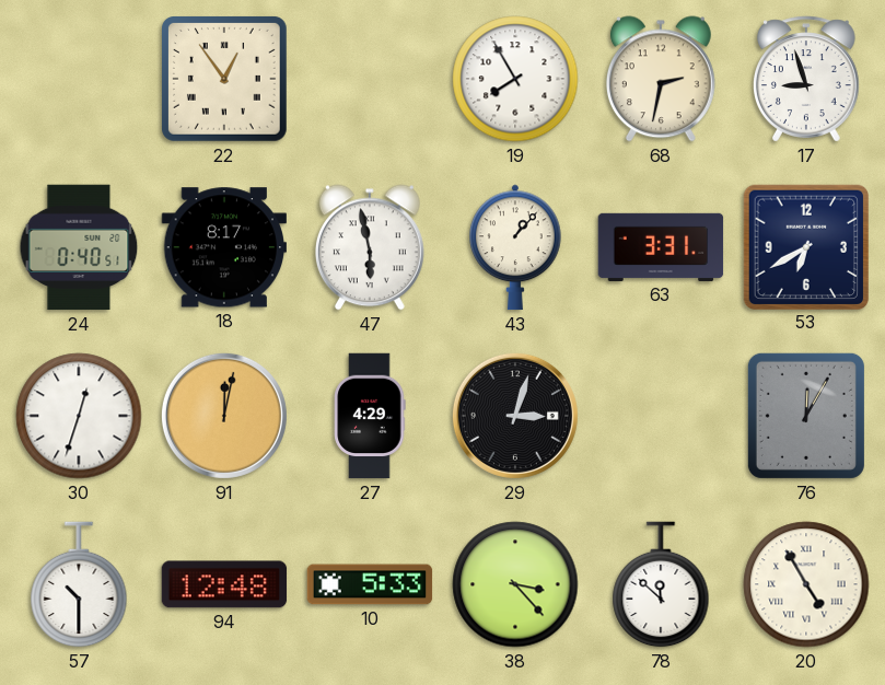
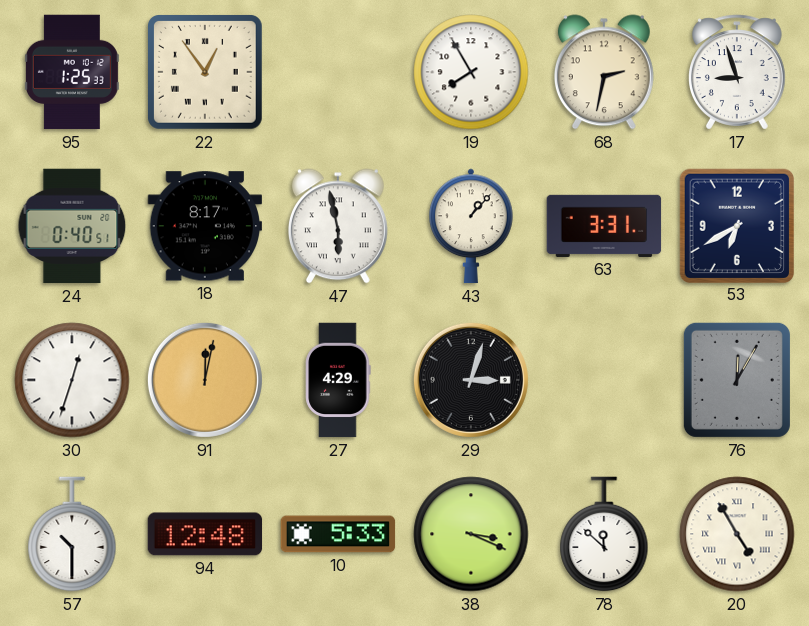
95: none -> 1:25
38: 3:23 -> 3:19
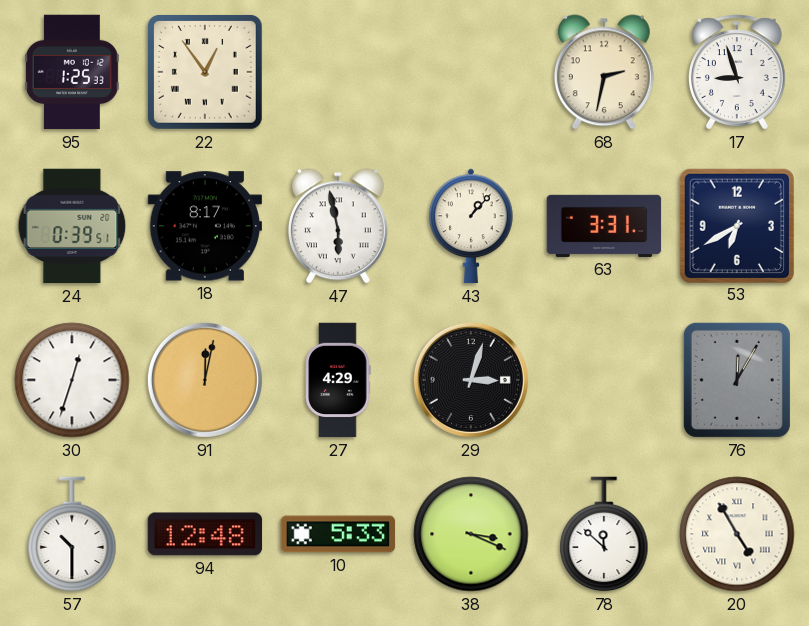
19: 7:55 -> none
24: 0:40 -> 0:39
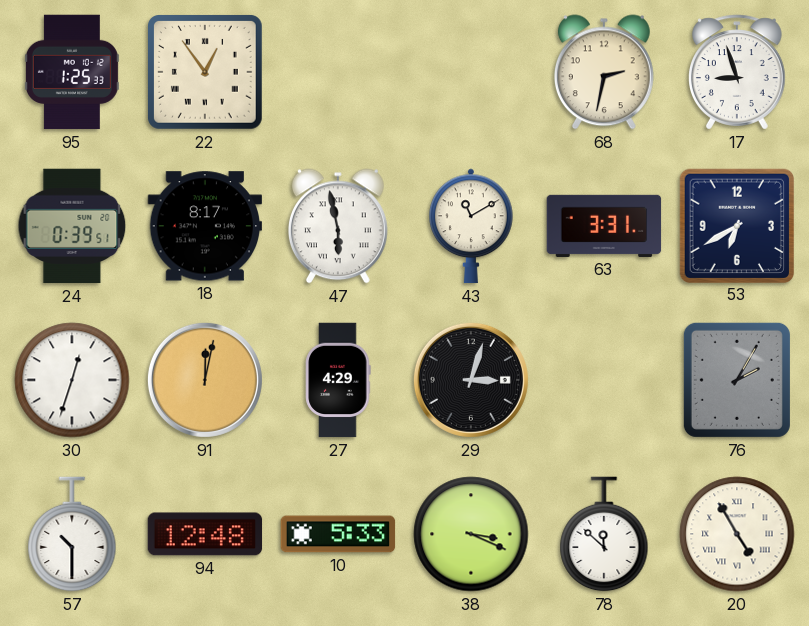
43: 1:07 -> 11:10
76: 12:05 -> 2:05
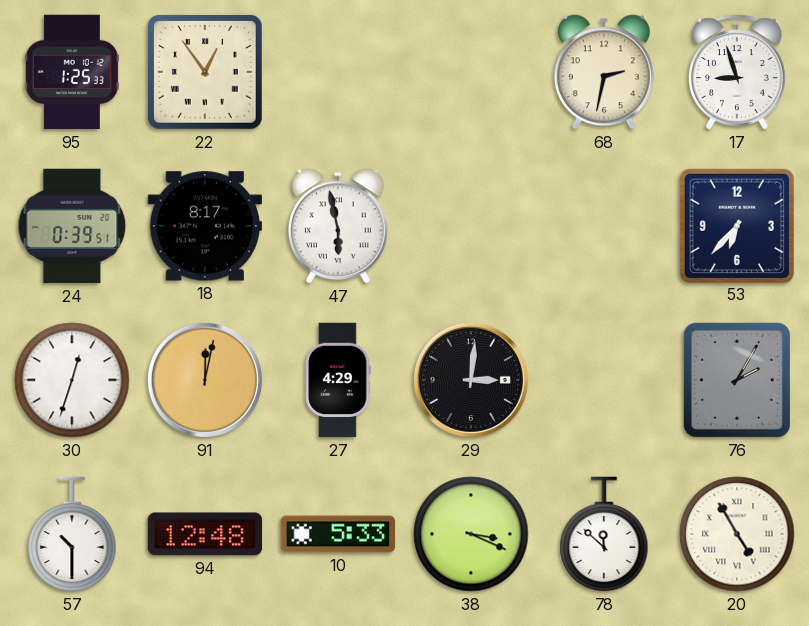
43: 11:10 -> none
63: 3:31 -> none
53: 6:40 -> 6:37
29: 3:03 -> 3:01
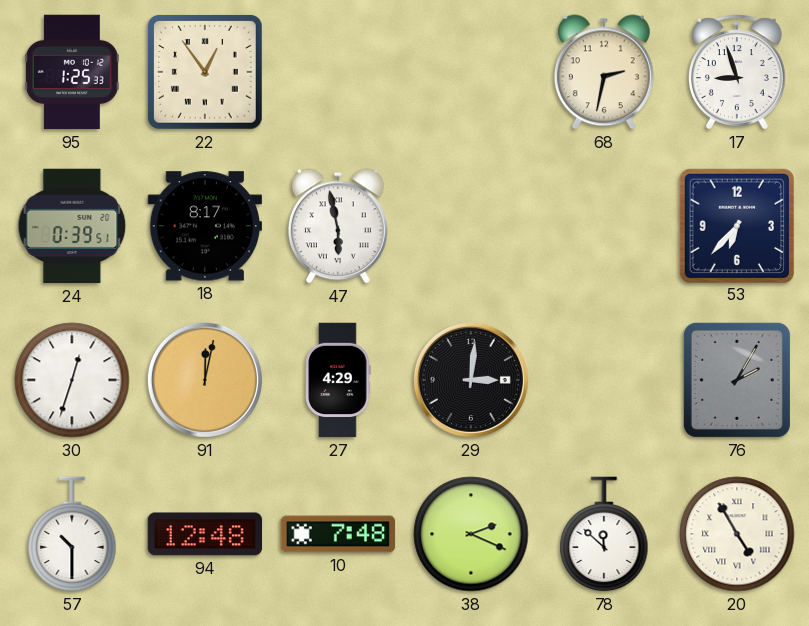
10: 5:33 -> 7:48
38: 3:19 -> 2:19
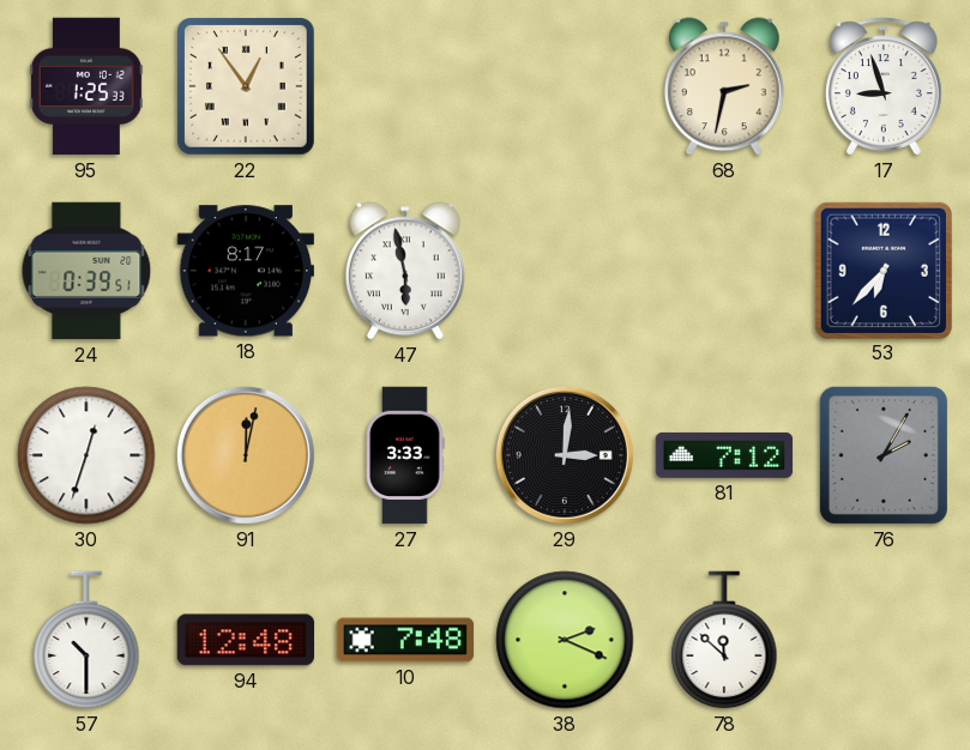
27: 4:29 -> 3:33
81: none -> 7:12
20: 4:55 -> none
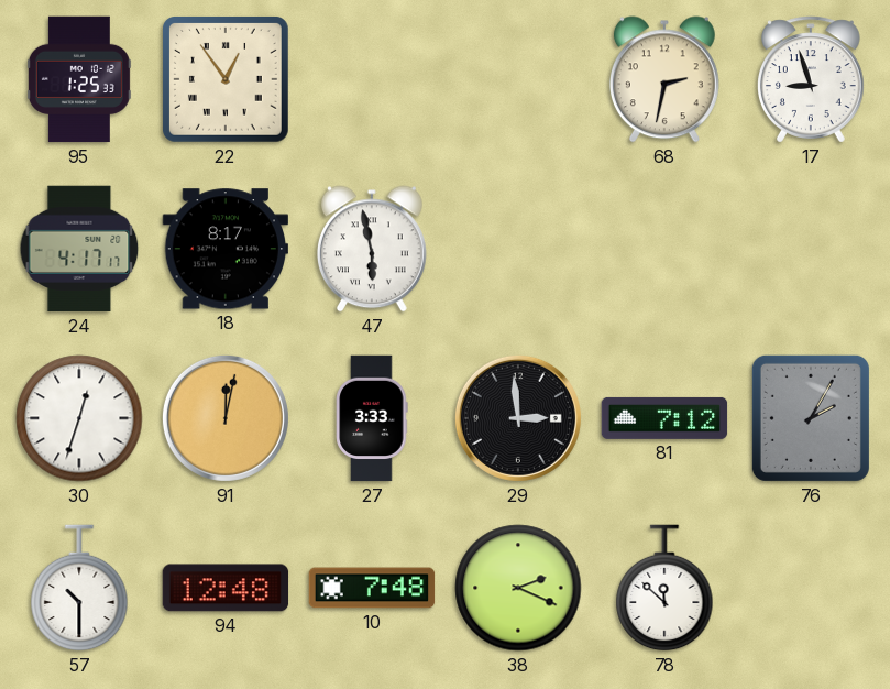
24: 0:39 -> 4:17
53: 6:37 -> none
29: 3:01 -> 2:59
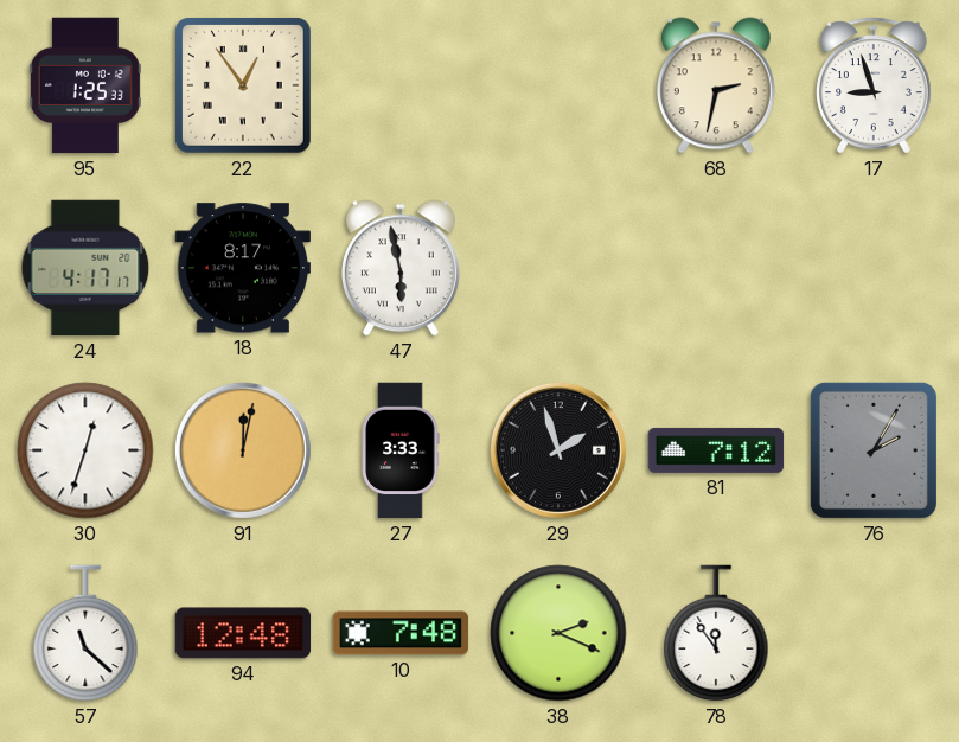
29: 2:59 -> 1:57
57: 10:30 -> 11:22
78: 11:52 -> 11:54
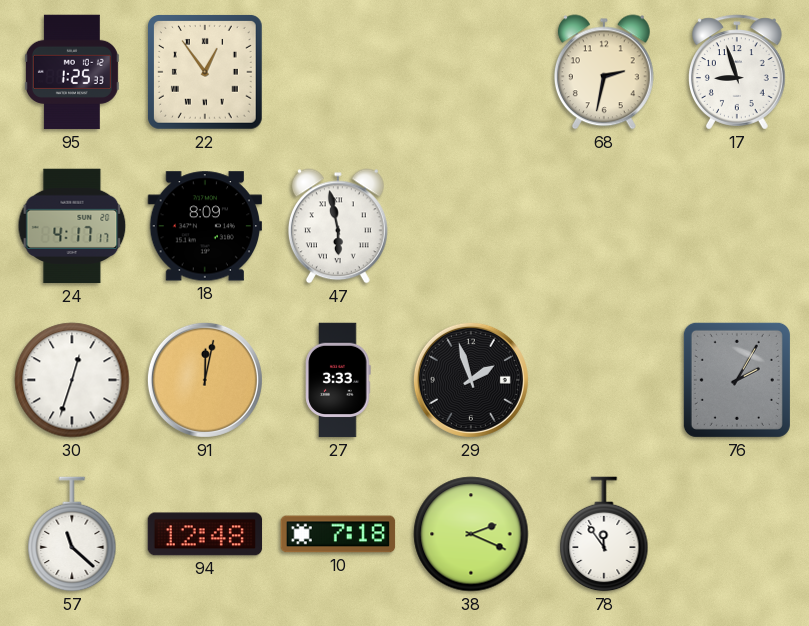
18: 8:17 -> 8:09
81: 7:12 -> none
10: 7:48 -> 7:18
